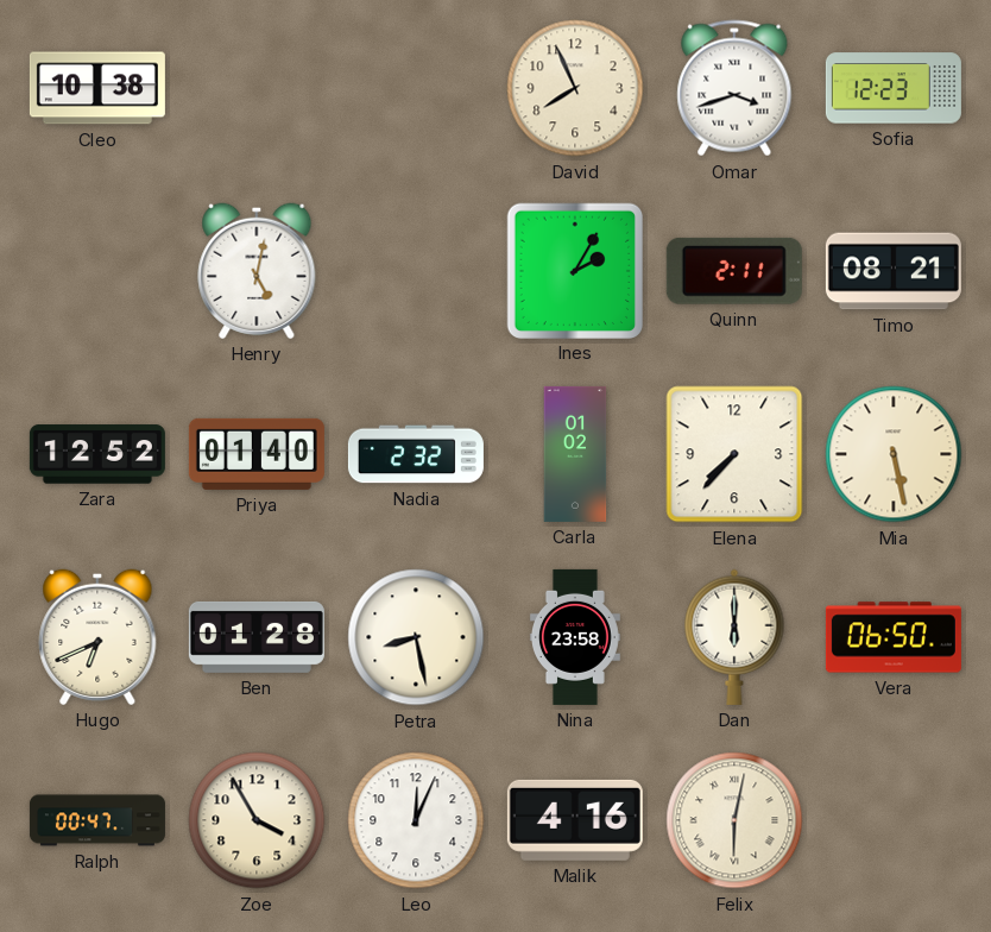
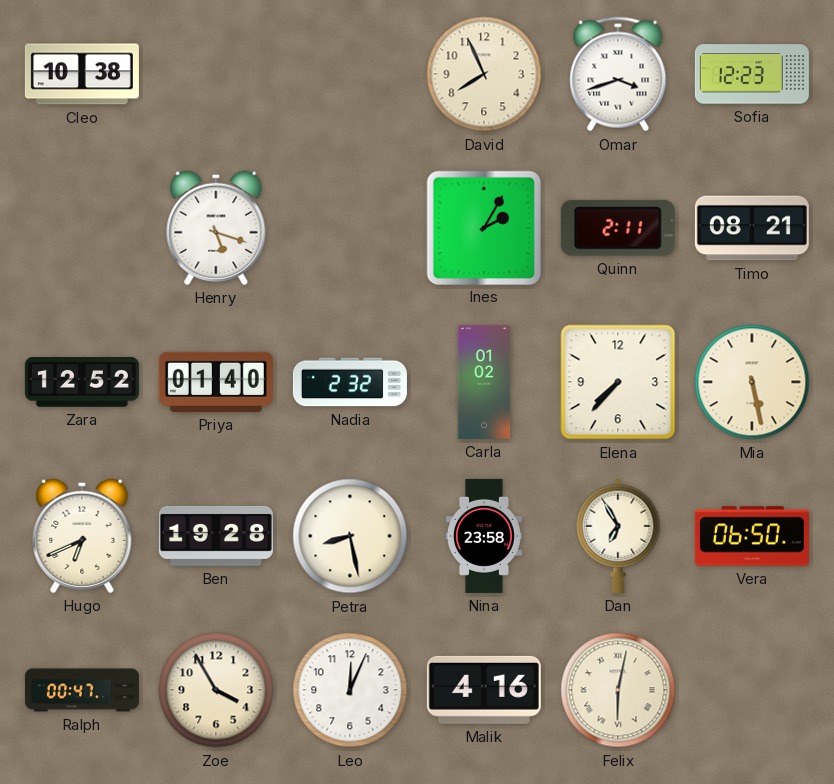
Henry: 5:02 -> 5:18
Ben: 01:28 -> 19:28
Dan: 6:00 -> 6:55
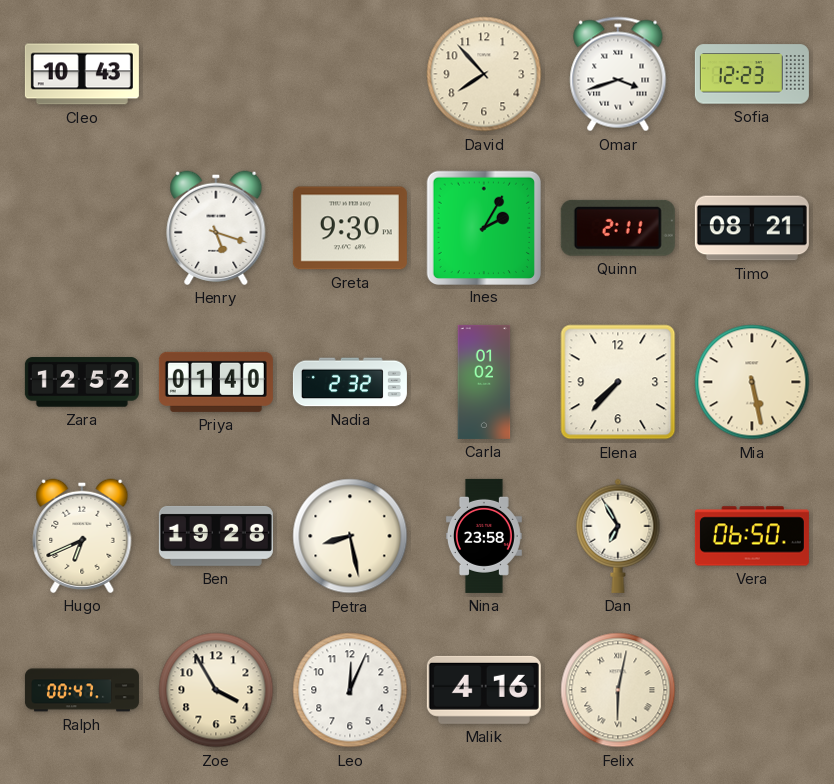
Cleo: 10:38 -> 10:43
David: 7:56 -> 7:53
Greta: none -> 9:30
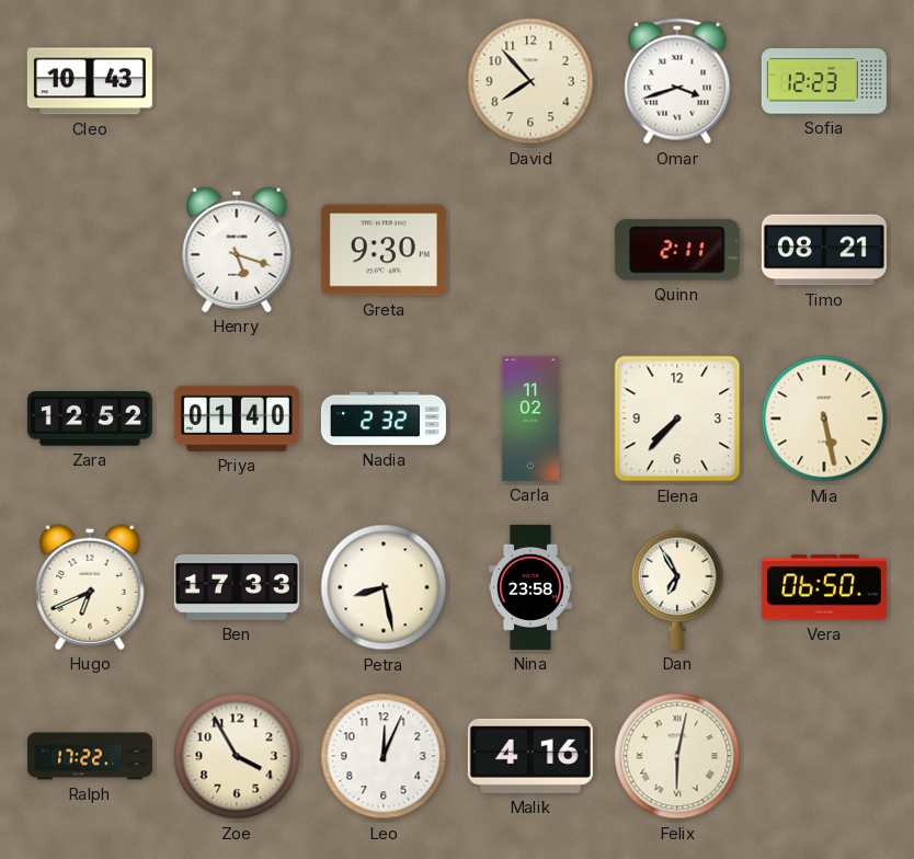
Ines: 2:05 -> none
Carla: 01:02 -> 11:02
Ben: 19:28 -> 17:33
Ralph: 00:47 -> 17:22
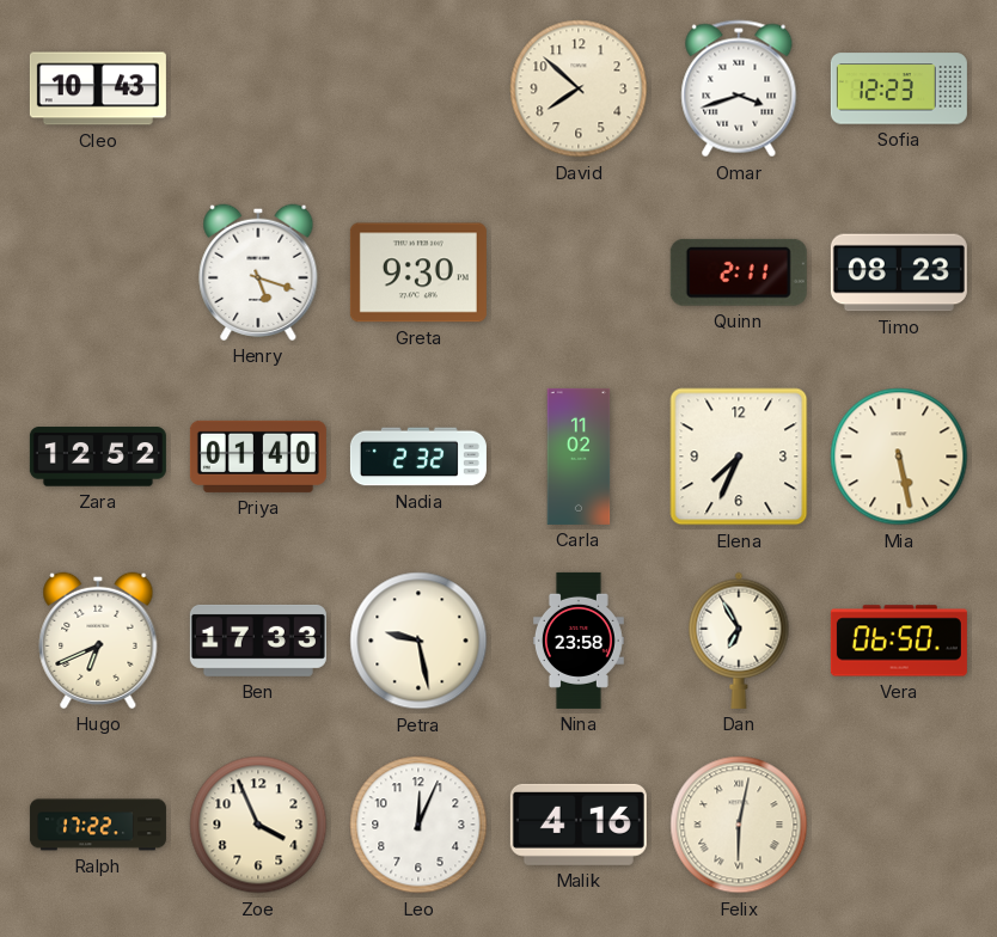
David: 7:53 -> 7:52
Timo: 08:21 -> 08:23
Elena: 7:37 -> 7:34
Petra: 8:28 -> 9:28
Zoe: 3:55 -> 3:56
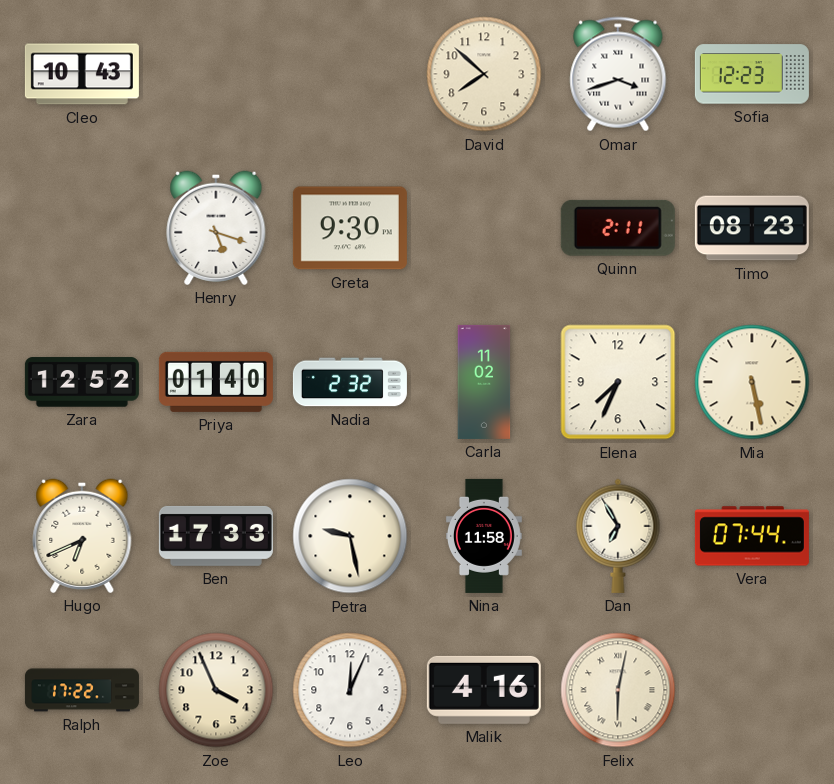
Nina: 23:58 -> 11:58
Vera: 06:50 -> 07:44
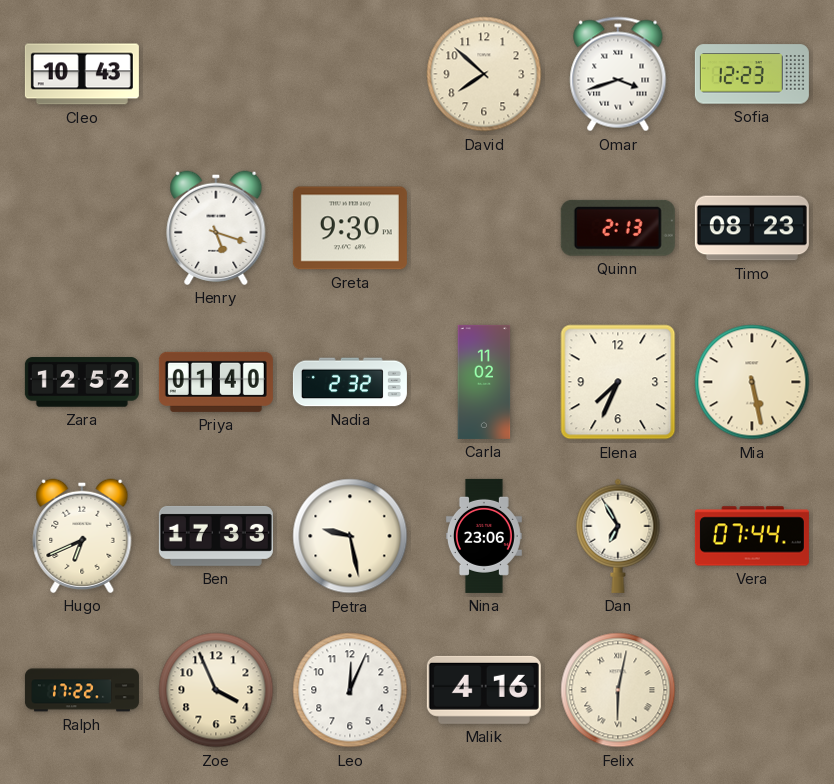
Quinn: 2:11 -> 2:13
Nina: 11:58 -> 23:06
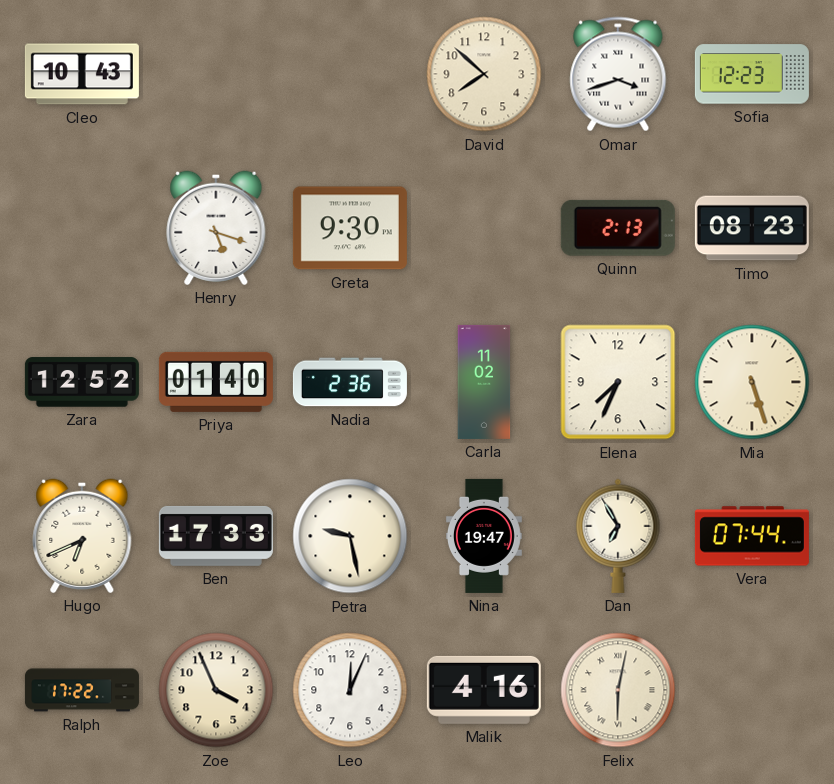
Nadia: 2:32 -> 2:36
Mia: 5:28 -> 5:27
Nina: 23:06 -> 19:47
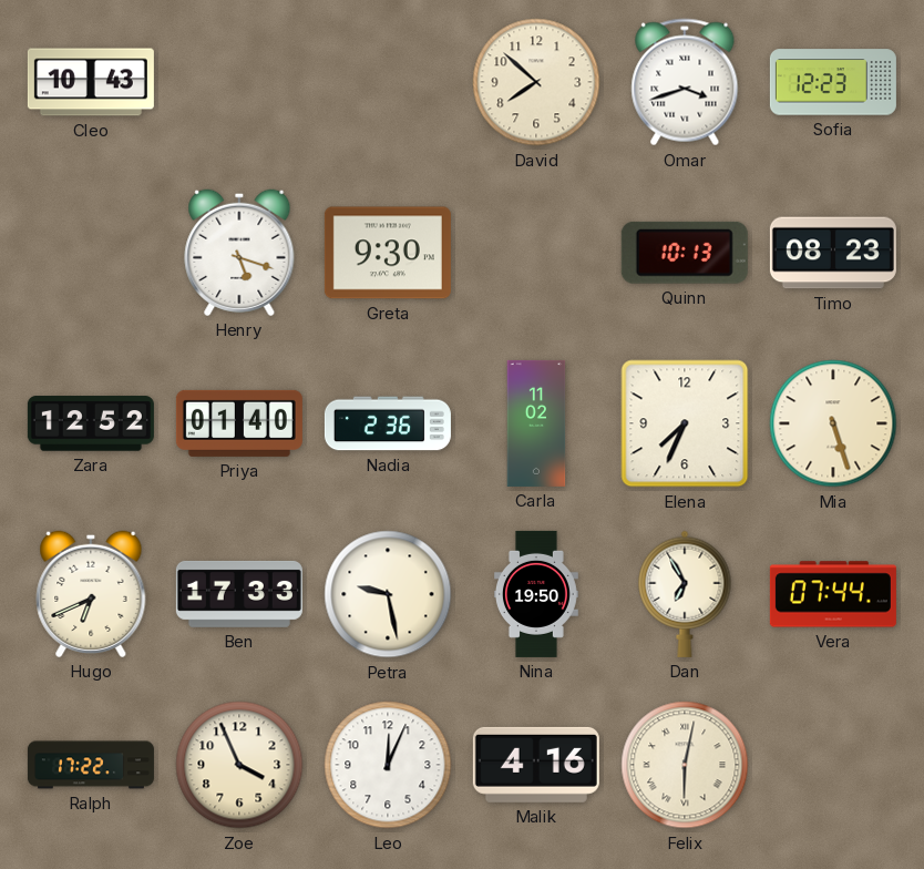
Quinn: 2:13 -> 10:13
Nina: 19:47 -> 19:50
